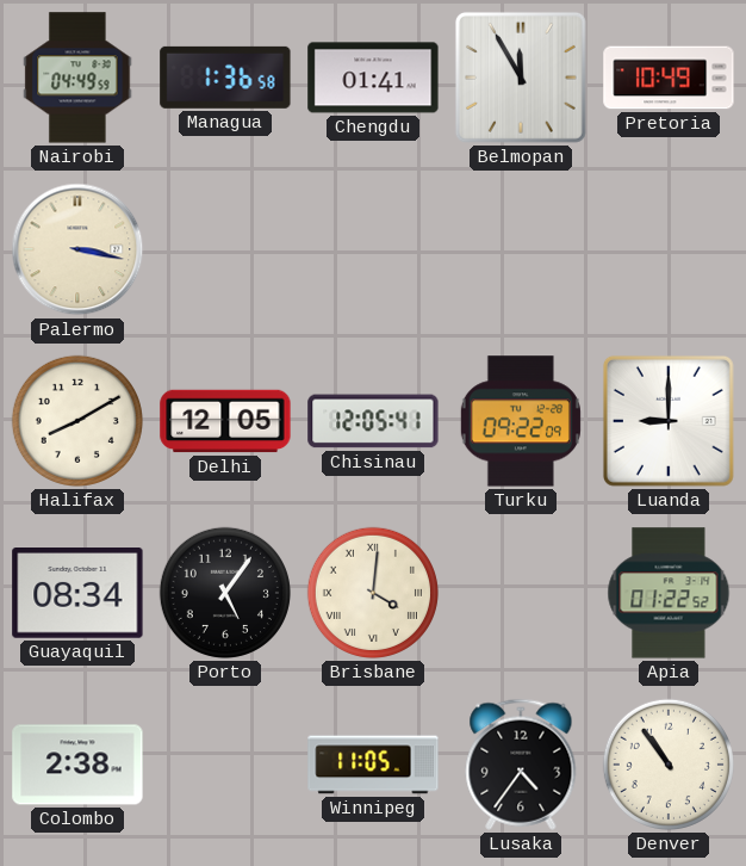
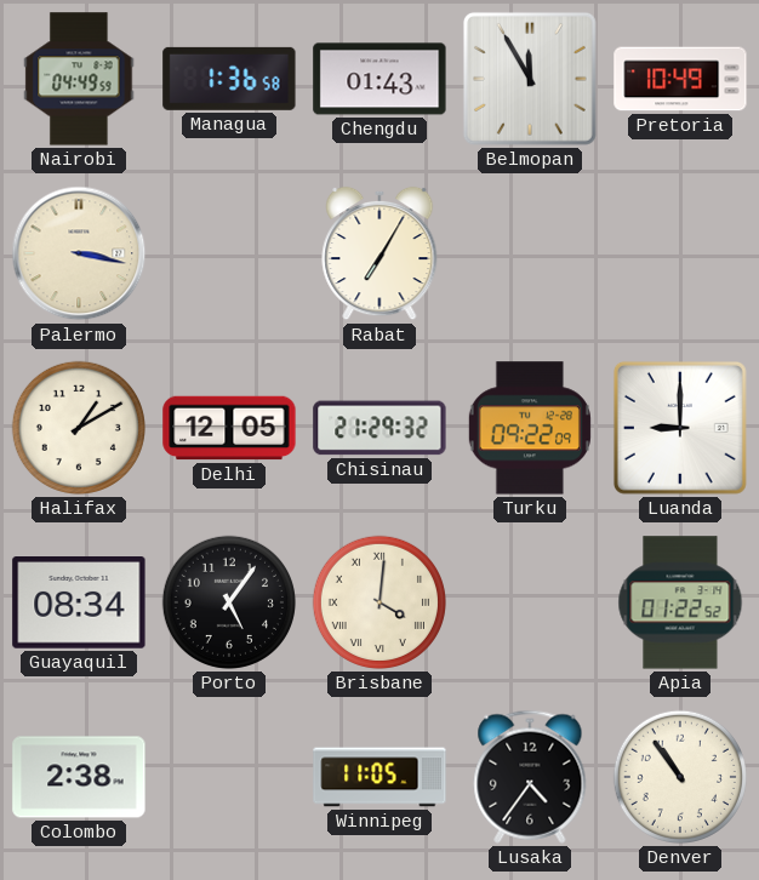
Chengdu: 01:41 -> 01:43
Rabat: none -> 7:05
Halifax: 8:10 -> 1:10
Chisinau: 12:05 -> 21:29
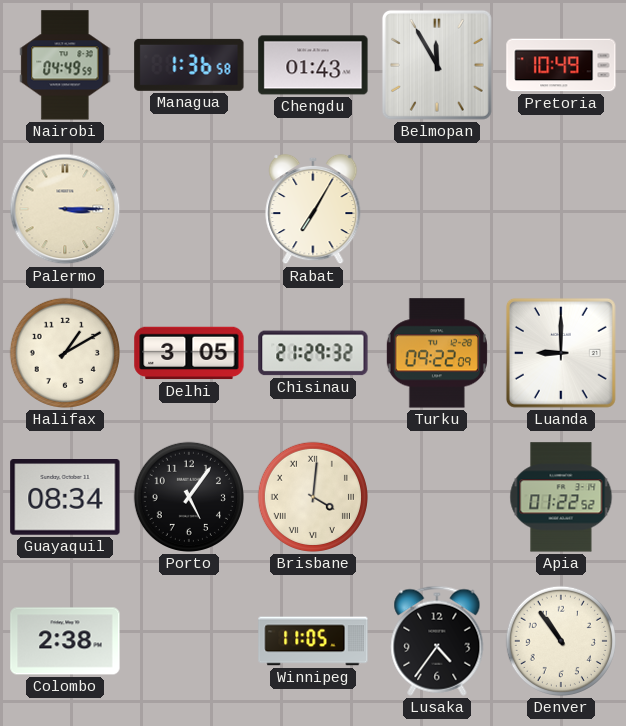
Palermo: 3:17 -> 3:15
Delhi: 12:05 -> 3:05
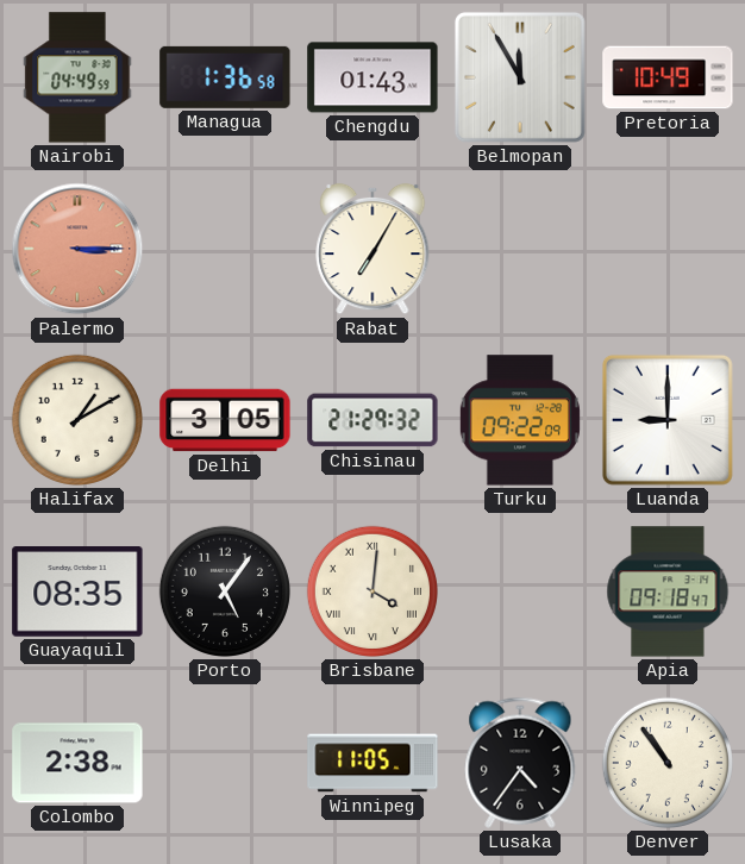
Palermo dial: cream -> salmon
Guayaquil: 08:34 -> 08:35
Apia: 01:22 -> 09:18
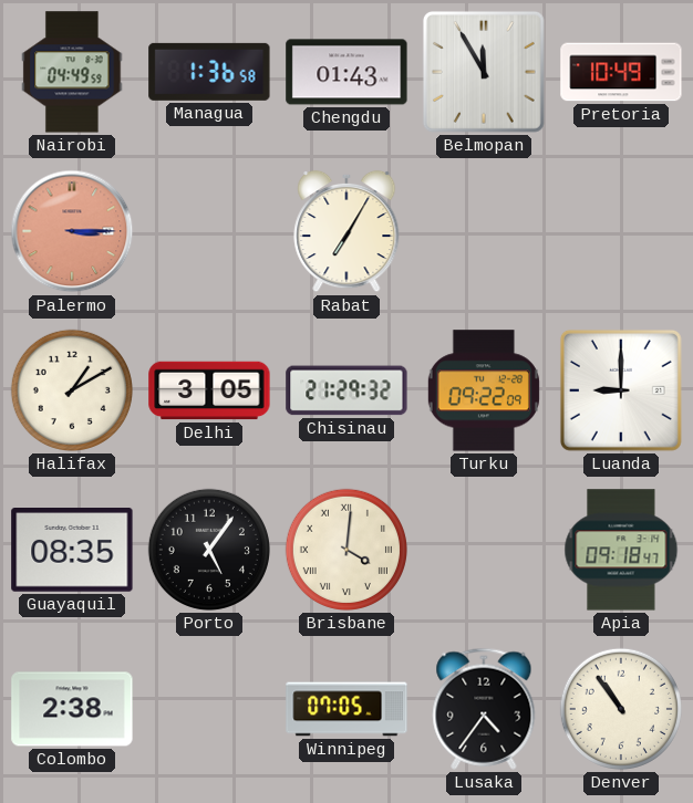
Winnipeg: 11:05 -> 07:05
